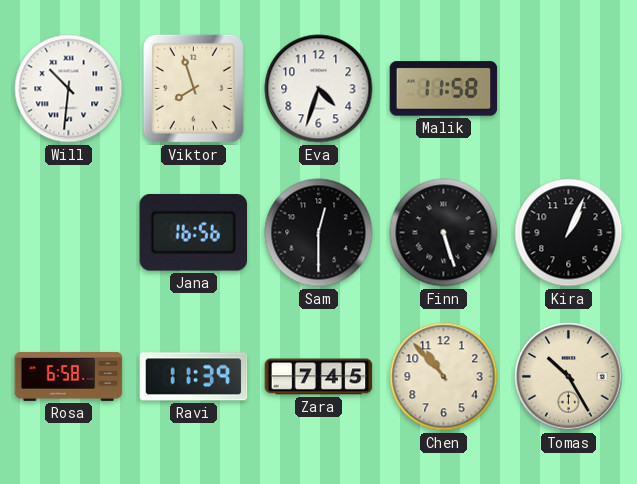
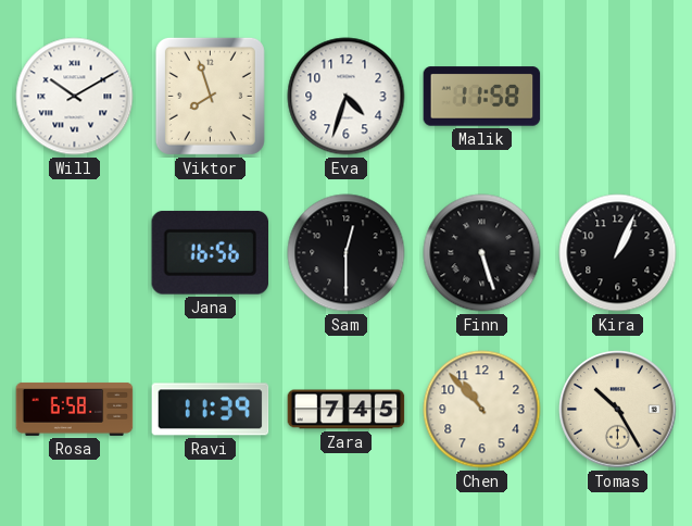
Will: 10:31 -> 10:10
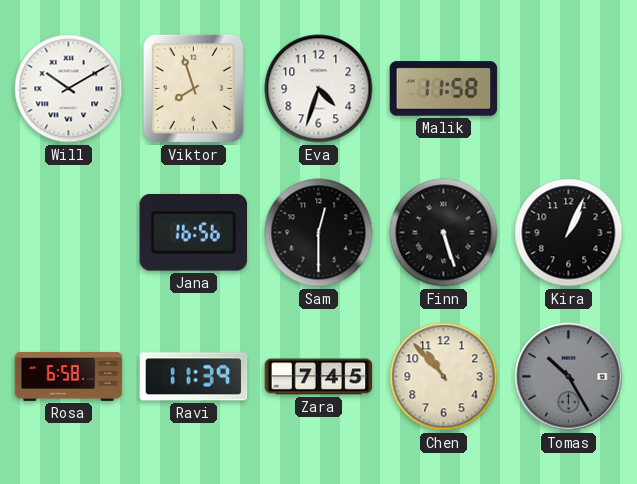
Tomas dial: cream -> grey
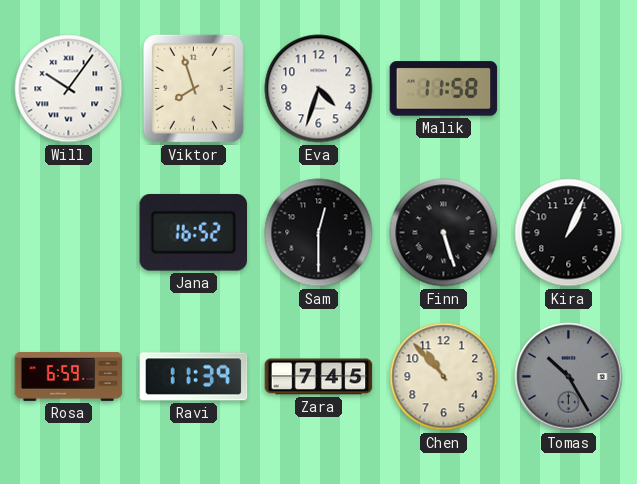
Will: 10:10 -> 10:06
Jana: 16:56 -> 16:52
Rosa: 6:58 -> 6:59
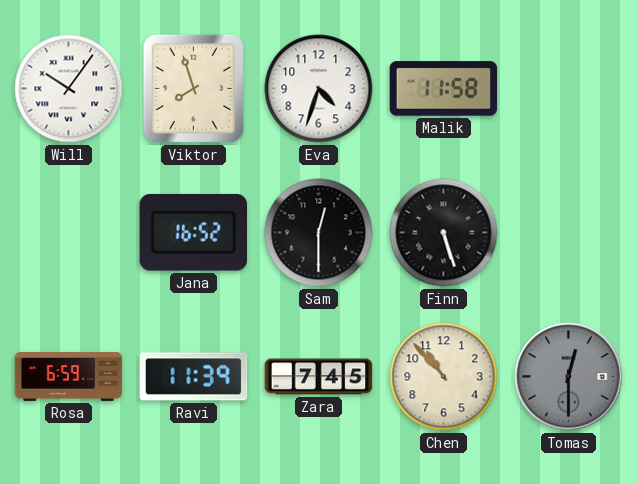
Kira: 1:04 -> none
Tomas: 10:25 -> 12:30
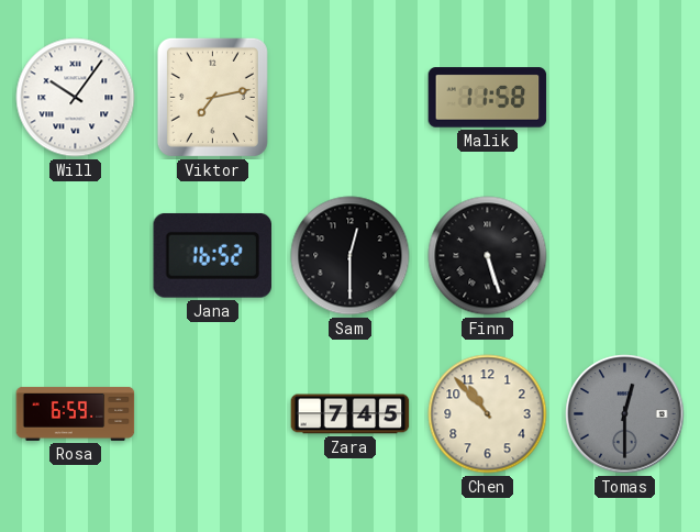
Viktor: 7:57 -> 7:13
Eva: 4:33 -> none
Ravi: 11:39 -> none
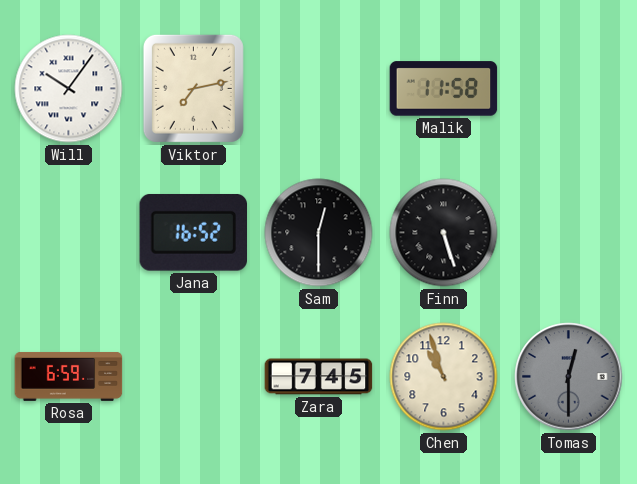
Chen: 10:53 -> 10:57
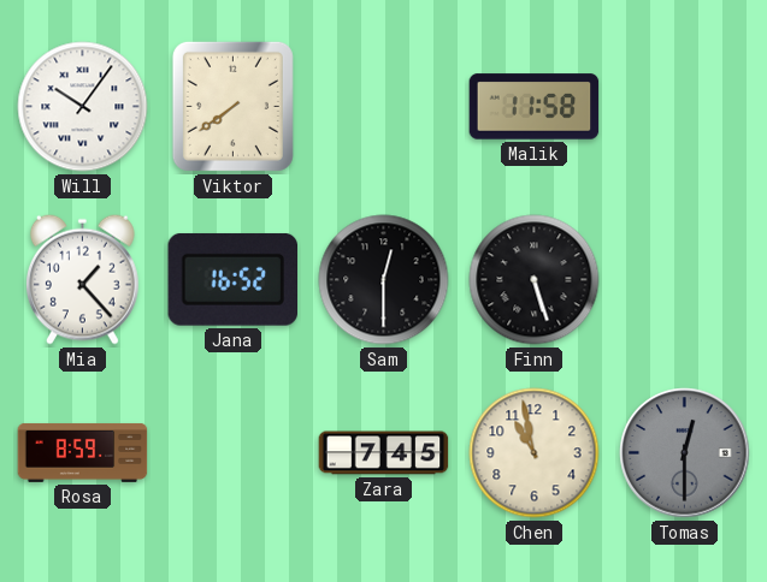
Viktor: 7:13 -> 7:39
Mia: none -> 1:23
Rosa: 6:59 -> 8:59
Chen: 10:57 -> 10:58
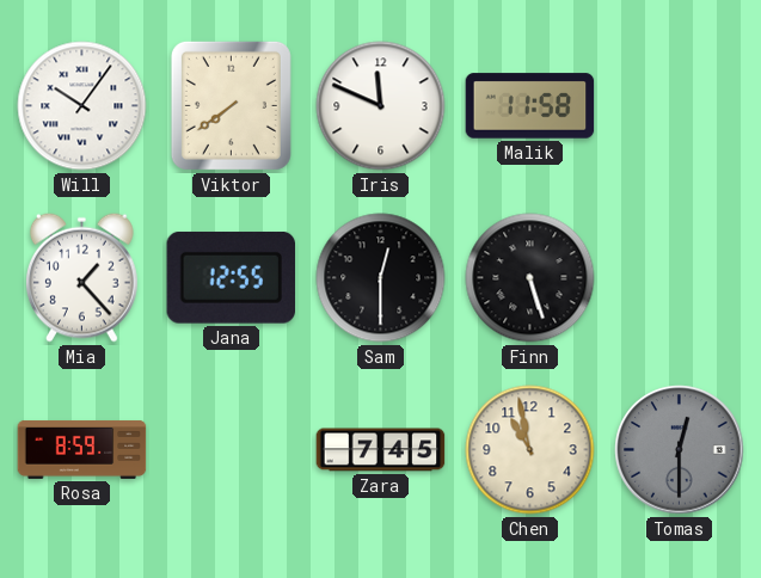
Iris: none -> 11:49
Jana: 16:52 -> 12:55
